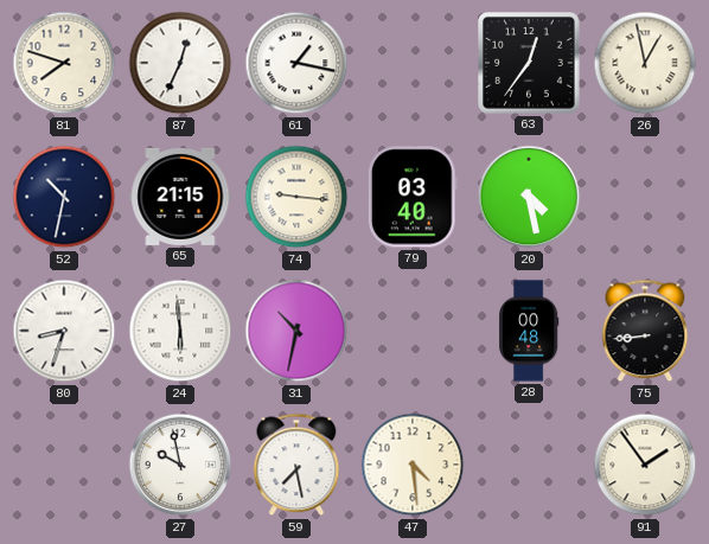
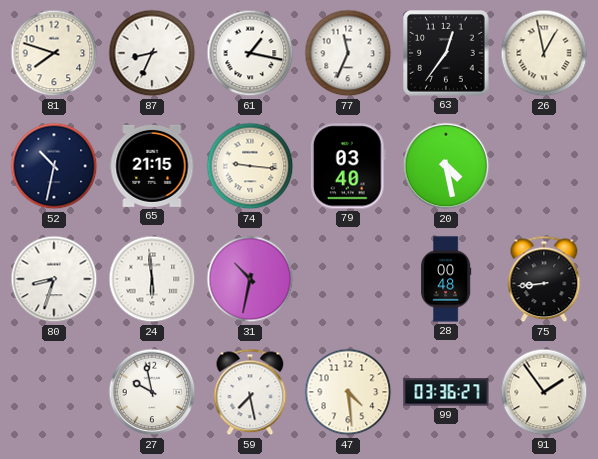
87: 12:34 -> 8:34
77: none -> 11:34
99: none -> 03:36
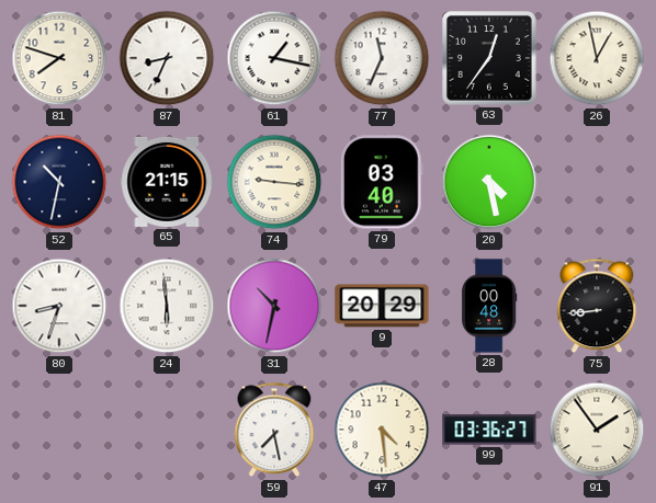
9: none -> 20:29
27: 9:58 -> none
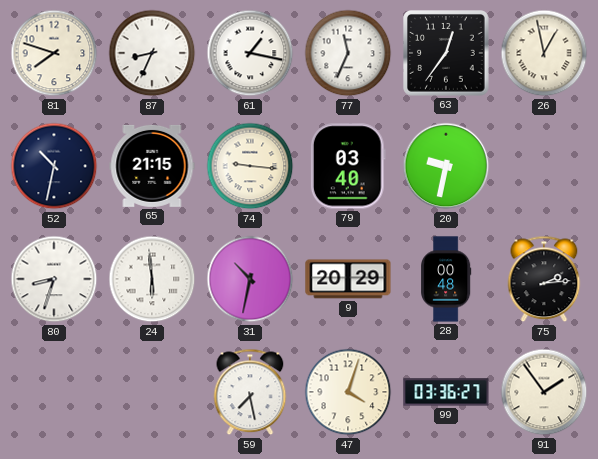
20: 4:28 -> 9:32
75: 8:44 -> 2:14
47: 4:29 -> 4:03
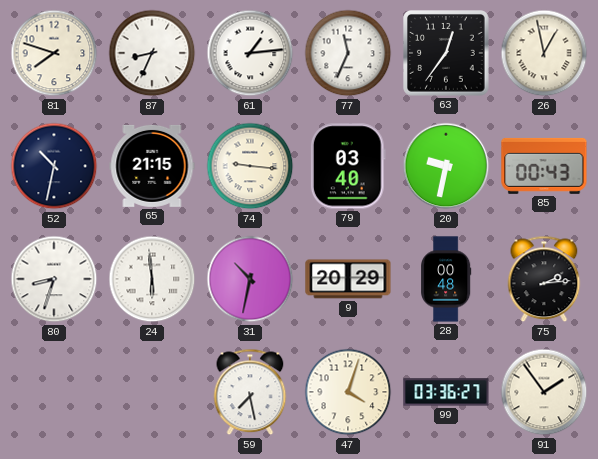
61: 1:17 -> 1:14
85: none -> 00:43
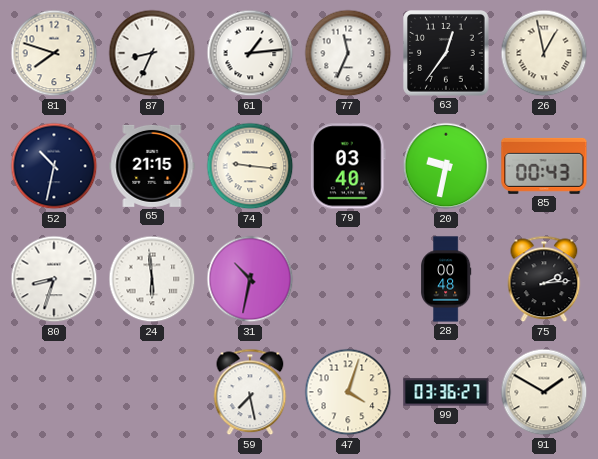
9: 20:29 -> none
91: 1:54 -> 1:50
